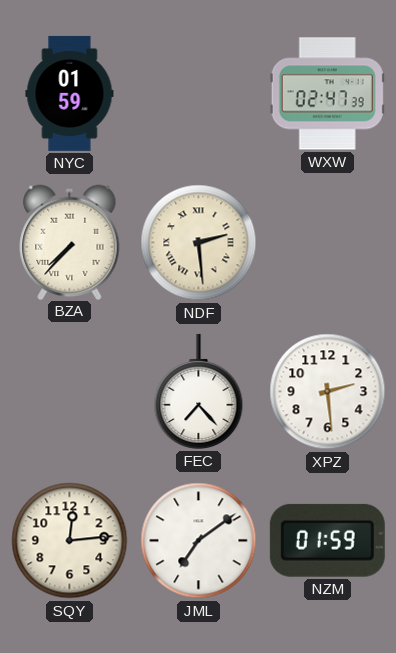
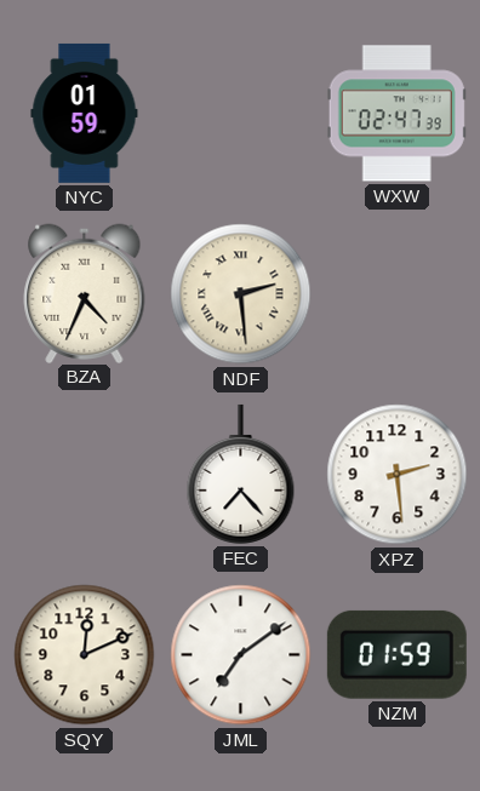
BZA: 7:37 -> 4:34
SQY: 12:14 -> 12:11
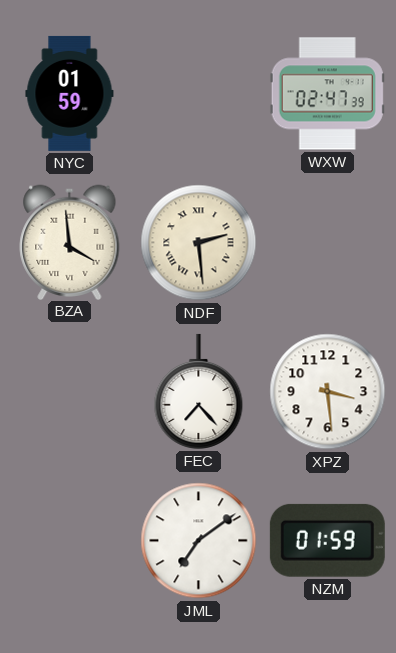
BZA: 4:34 -> 3:59
XPZ: 2:29 -> 3:29
SQY: 12:11 -> none
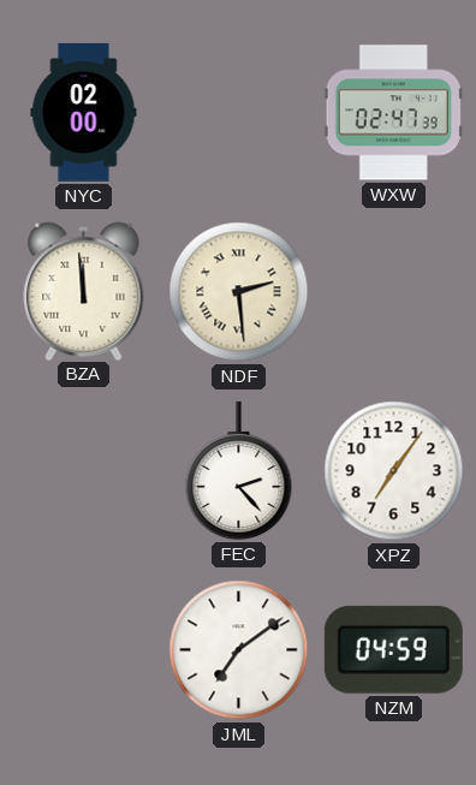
NYC: 01:59 -> 02:00
BZA: 3:59 -> 11:59
FEC: 7:23 -> 2:23
XPZ: 3:29 -> 7:06
NZM: 01:59 -> 04:59
